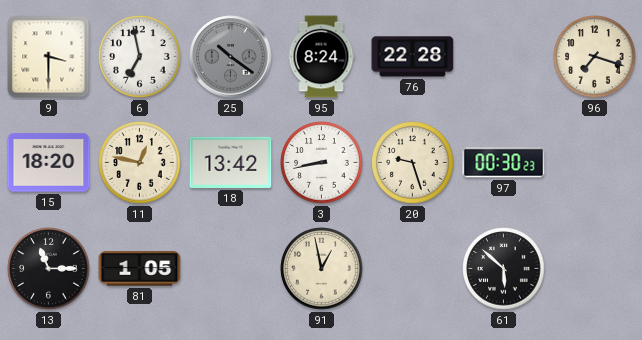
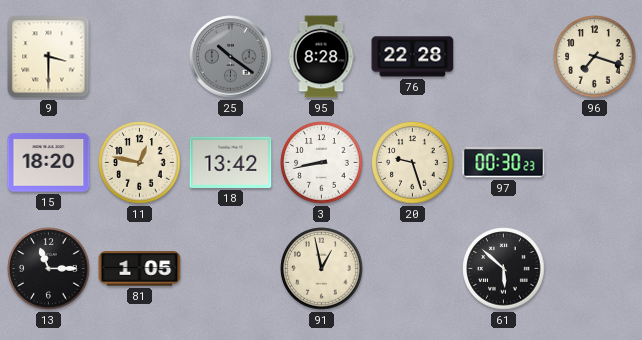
6: 6:58 -> none
95: 8:24 -> 8:28
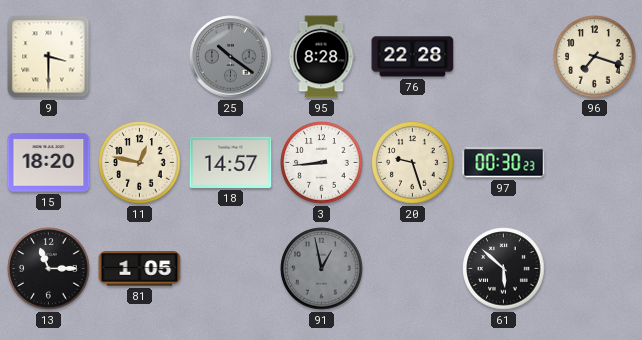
18: 13:42 -> 14:57
3: 8:43 -> 8:44
91 dial: cream -> grey
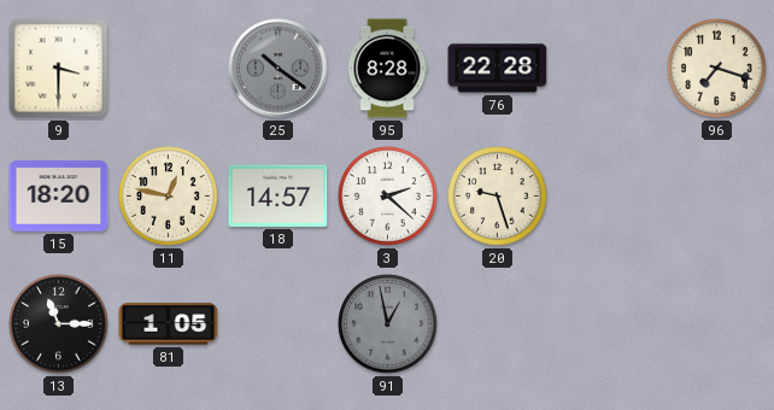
3: 8:44 -> 2:22
97: 00:30 -> none
61: 5:52 -> none
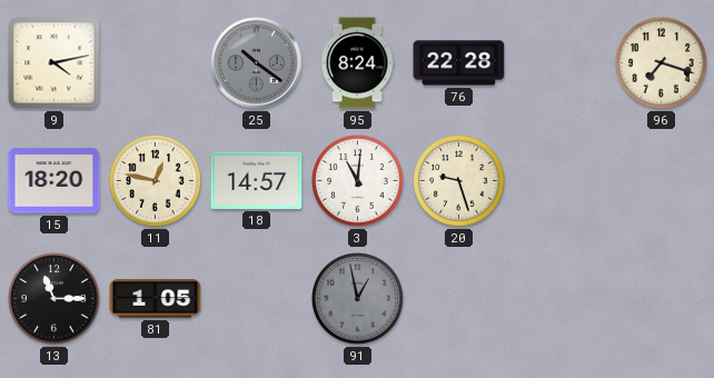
9: 3:30 -> 4:13
95: 8:28 -> 8:24
3: 2:22 -> 11:01
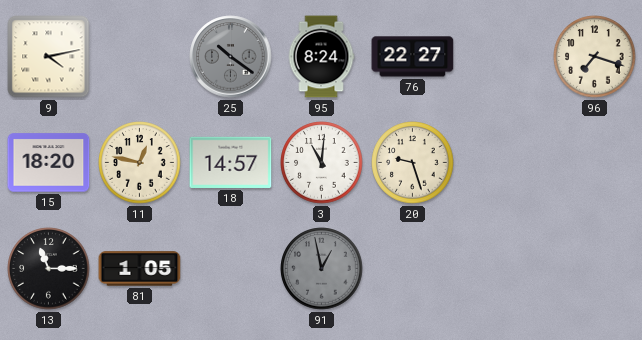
76: 22:28 -> 22:27
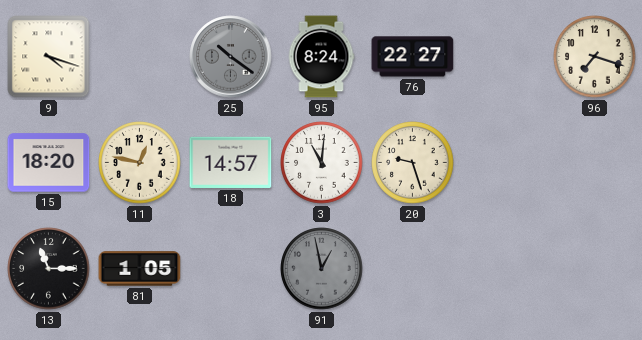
9: 4:13 -> 4:18
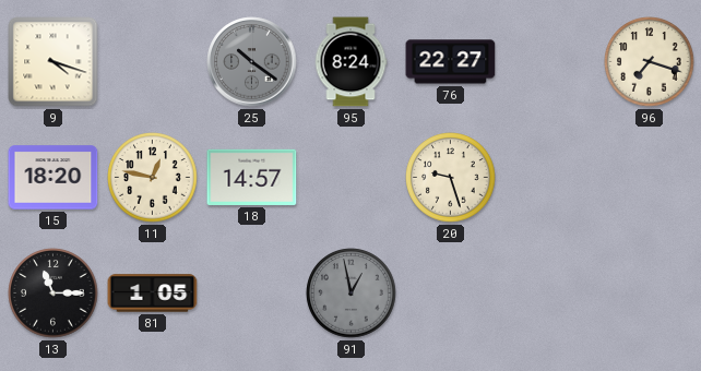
3: 11:01 -> none
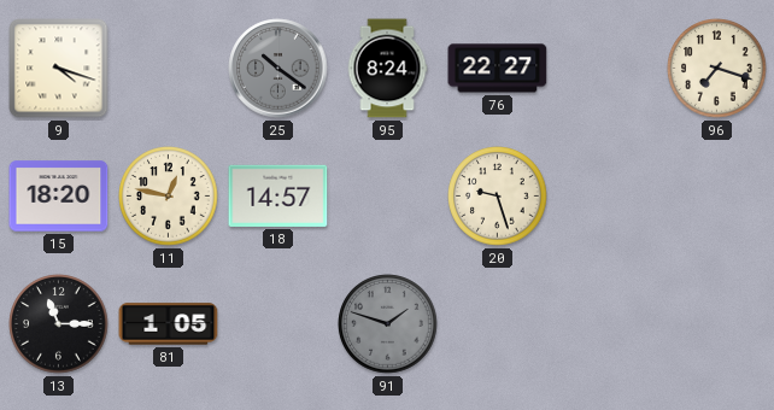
91: 12:58 -> 1:48
